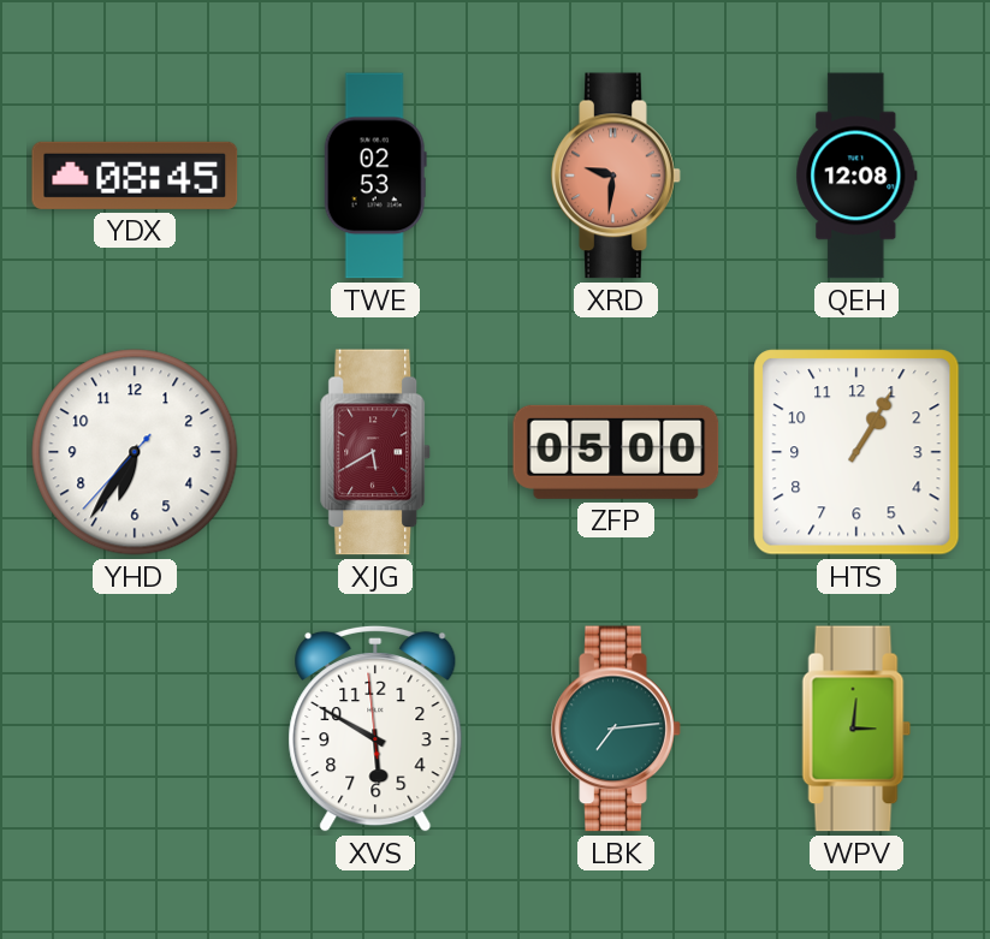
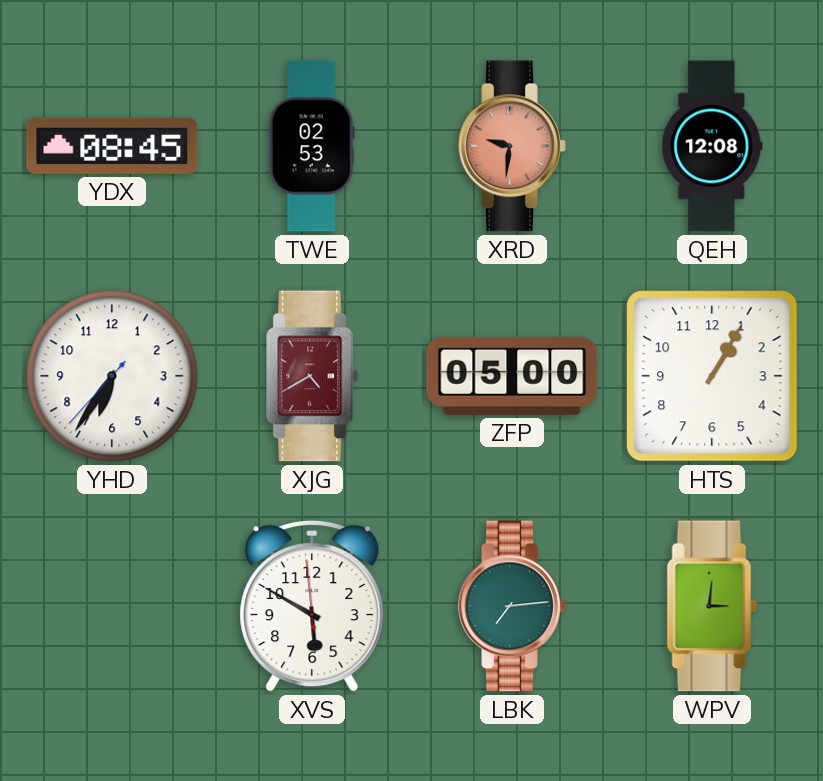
XJG: 5:40 -> 4:40
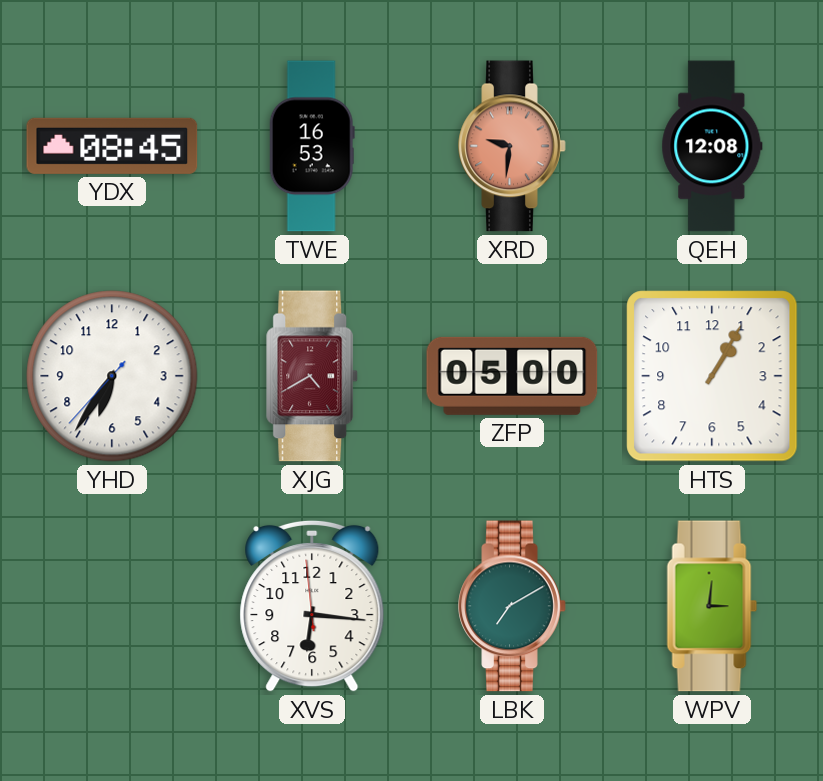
TWE: 02:53 -> 16:53
XVS: 5:49 -> 6:15
LBK: 7:14 -> 7:10
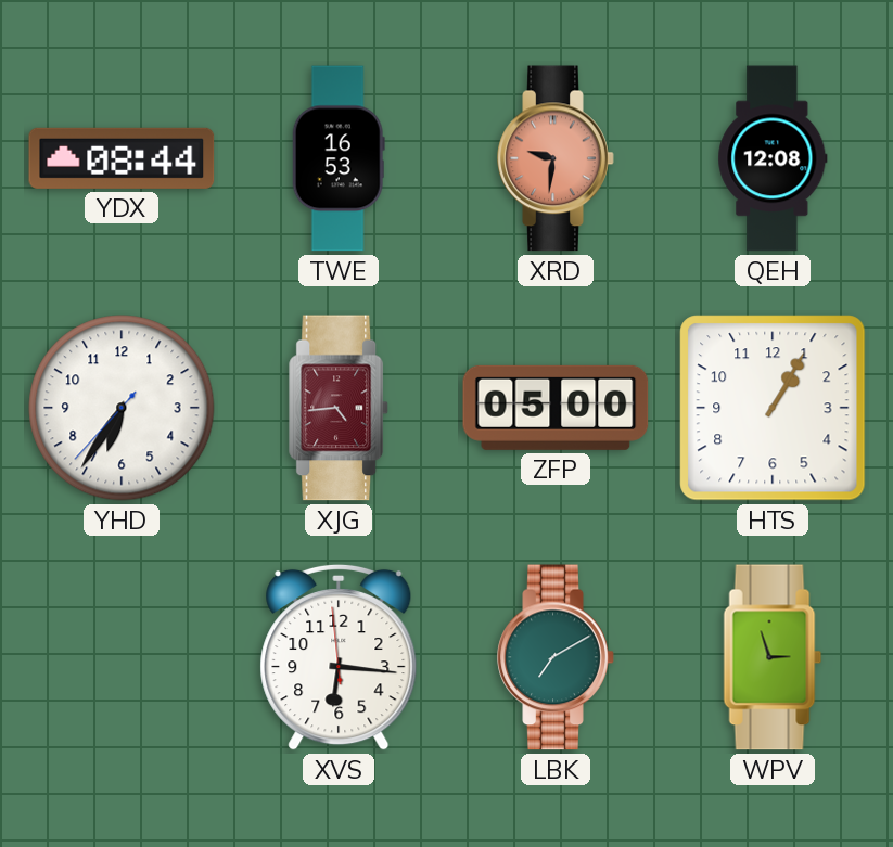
YDX: 08:45 -> 08:44
XJG: 4:40 -> 4:44
WPV: 3:01 -> 2:57
